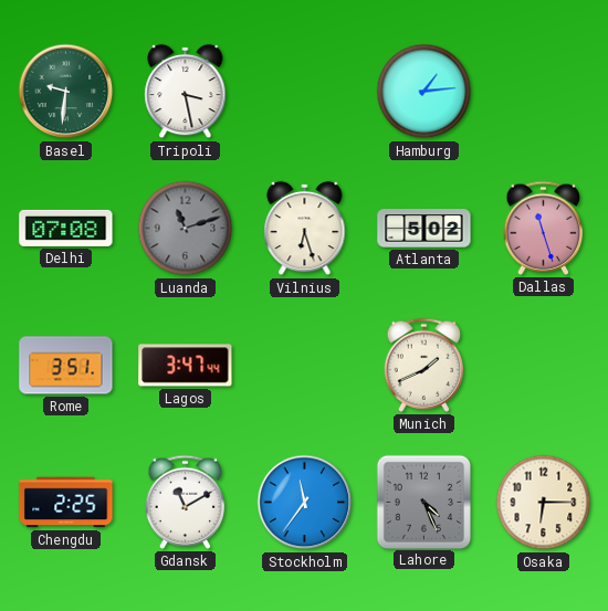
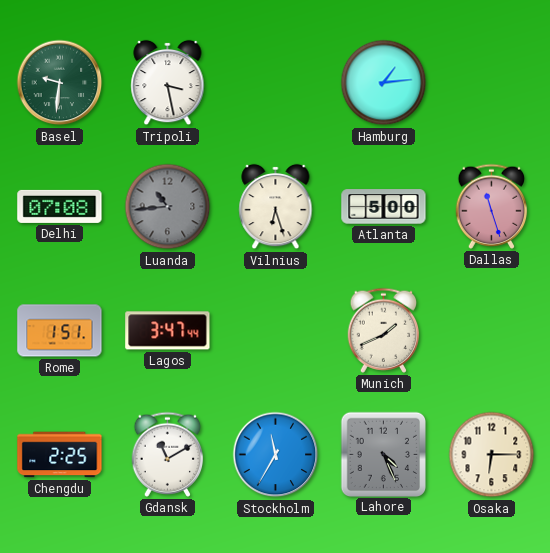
Luanda: 11:12 -> 10:44
Atlanta: 5:02 -> 5:00
Rome: 3:51 -> 1:51
Stockholm: 11:36 -> 11:35
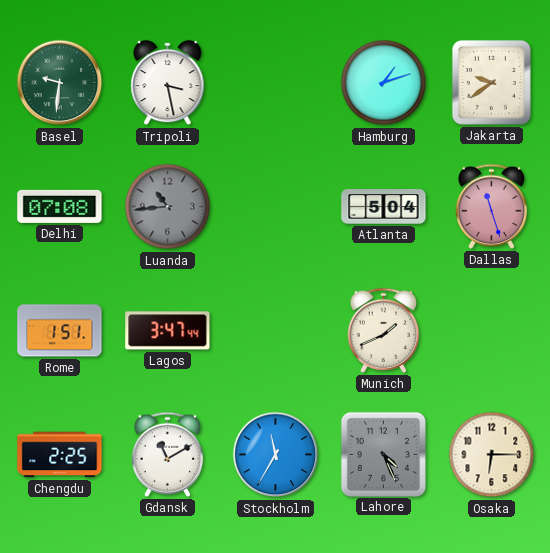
Hamburg: 1:14 -> 1:12
Jakarta: none -> 9:39
Vilnius: 6:27 -> none
Atlanta: 5:00 -> 5:04
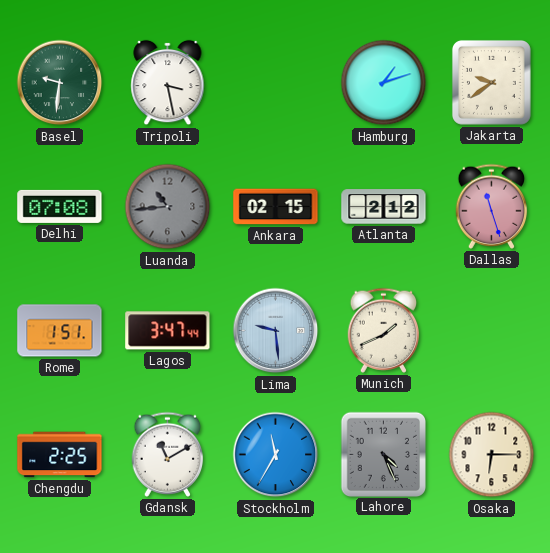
Ankara: none -> 02:15
Atlanta: 5:04 -> 2:12
Lima: none -> 9:29
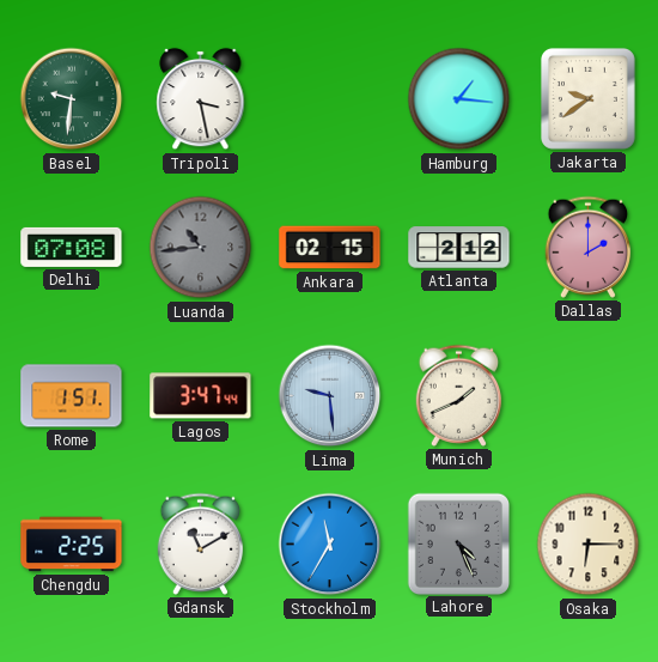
Hamburg: 1:12 -> 1:16
Dallas: 11:27 -> 2:00
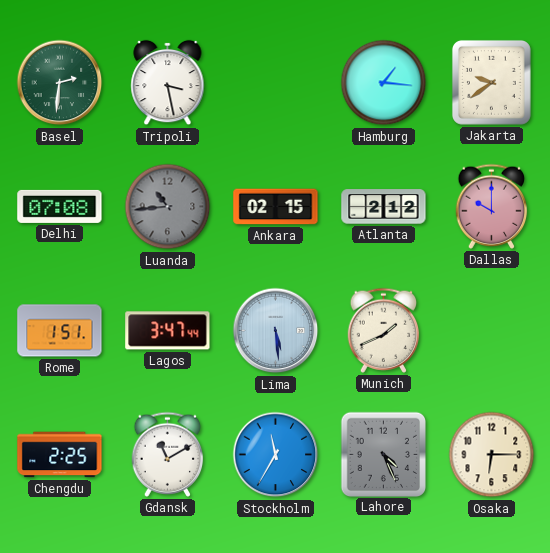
Basel: 9:31 -> 2:31
Dallas: 2:00 -> 10:00
Lima: 9:29 -> 5:29
